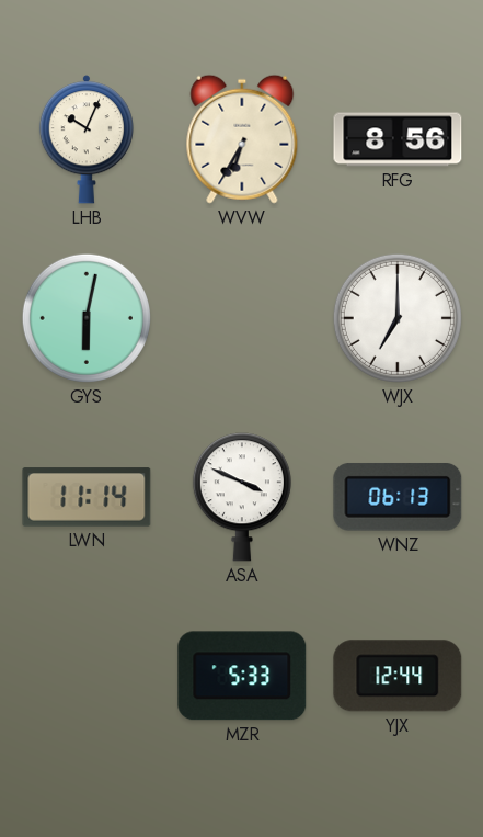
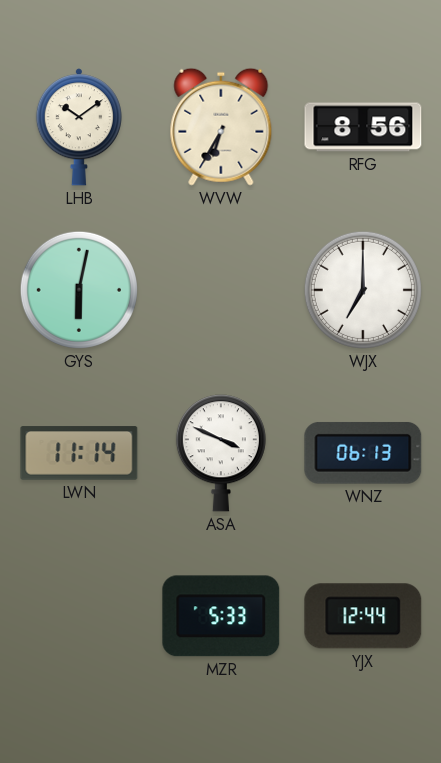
LHB: 10:04 -> 10:09
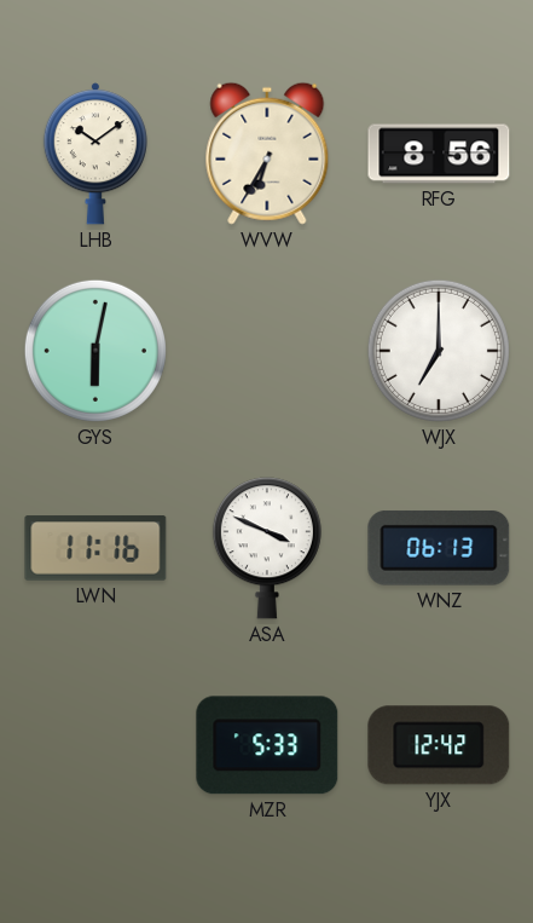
LWN: 11:14 -> 11:16
YJX: 12:44 -> 12:42
